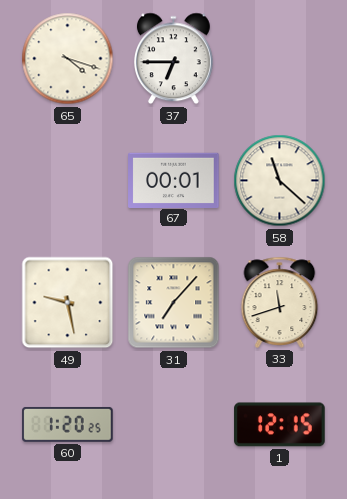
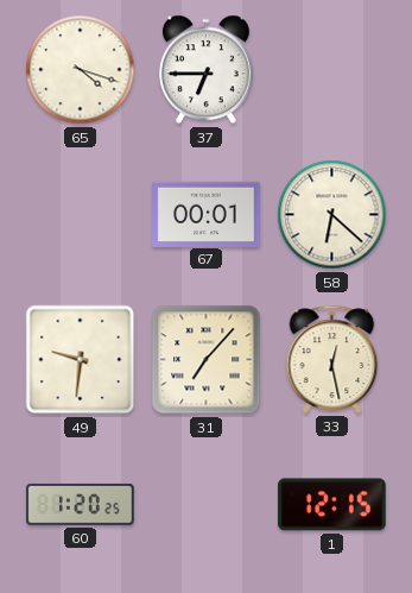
58: 11:22 -> 6:22
49: 9:28 -> 9:31
33: 11:42 -> 12:28
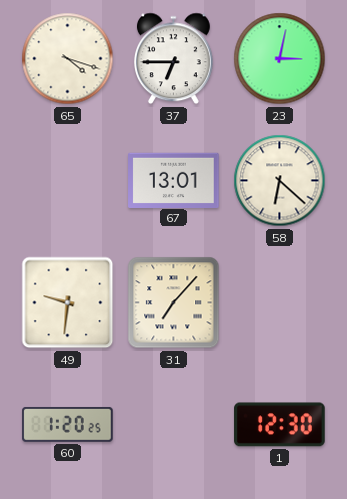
23: none -> 3:02
67: 00:01 -> 13:01
33: 12:28 -> none
1: 12:15 -> 12:30
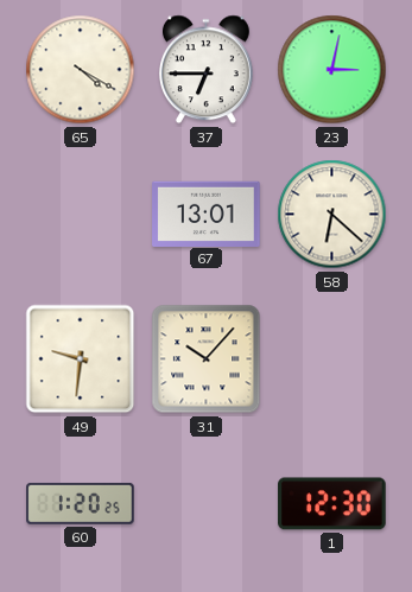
65: 4:18 -> 4:20
31: 7:07 -> 10:07
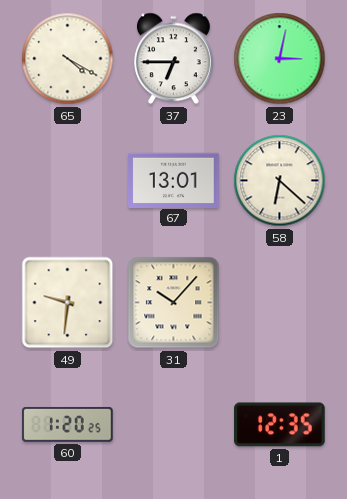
1: 12:30 -> 12:35
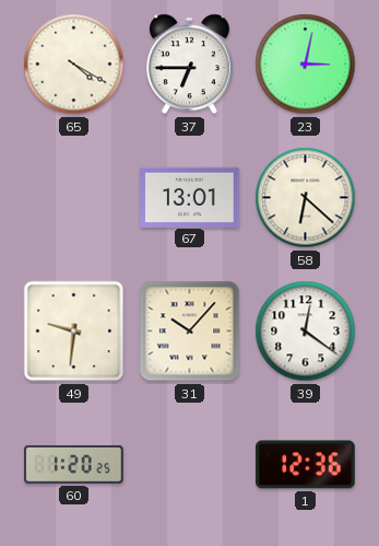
39: none -> 12:21
1: 12:35 -> 12:36
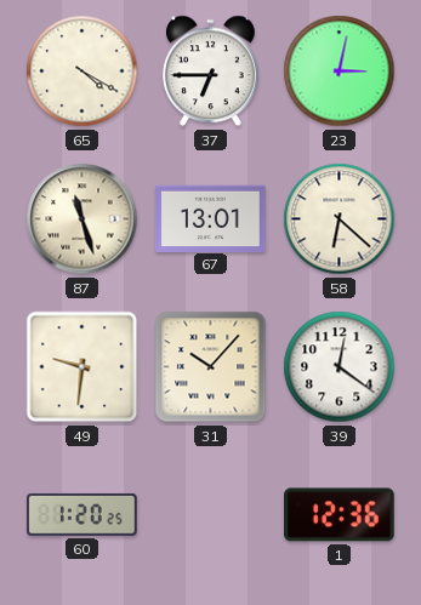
87: none -> 11:27
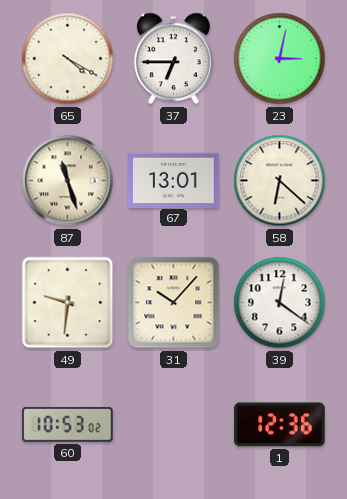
60: 1:20 -> 10:53
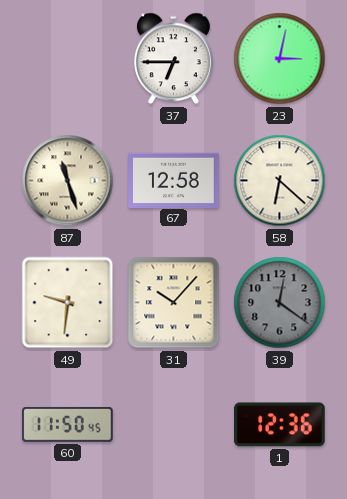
65: 4:20 -> none
67: 13:01 -> 12:58
39 dial: white -> grey
60: 10:53 -> 11:50
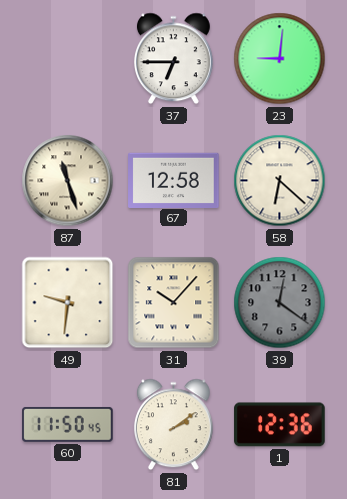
23: 3:02 -> 9:01
81: none -> 2:09
